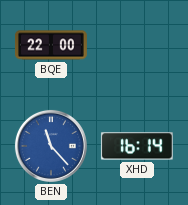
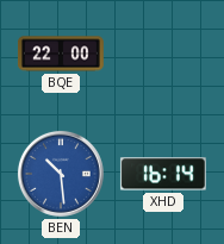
BEN: 11:23 -> 10:29
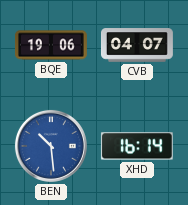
BQE: 22:00 -> 19:06
CVB: none -> 04:07
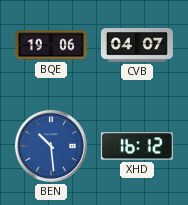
XHD: 16:14 -> 16:12
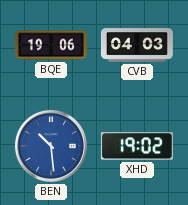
CVB: 04:07 -> 04:03
XHD: 16:12 -> 19:02
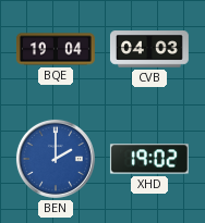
BQE: 19:06 -> 19:04
BEN: 10:29 -> 2:00
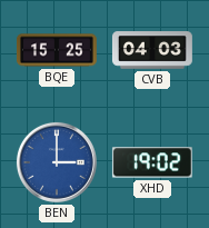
BQE: 19:04 -> 15:25
BEN: 2:00 -> 3:00
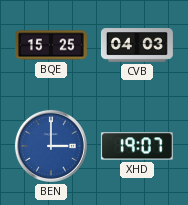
XHD: 19:02 -> 19:07
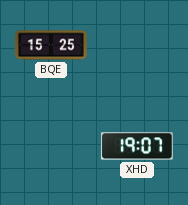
CVB: 04:03 -> none
BEN: 3:00 -> none
